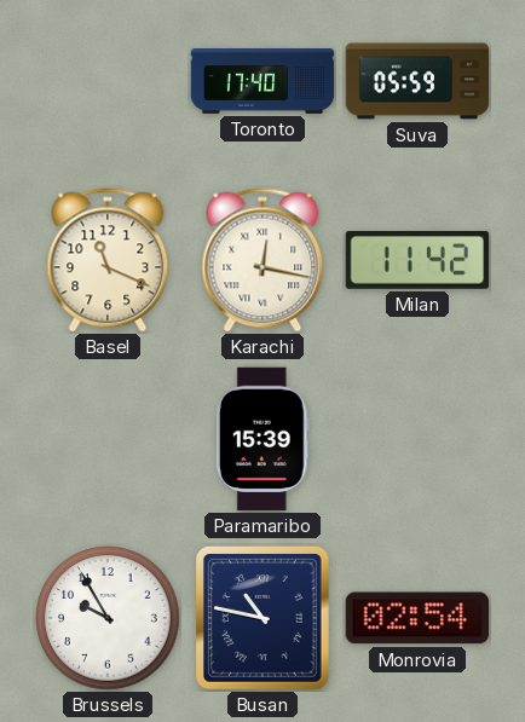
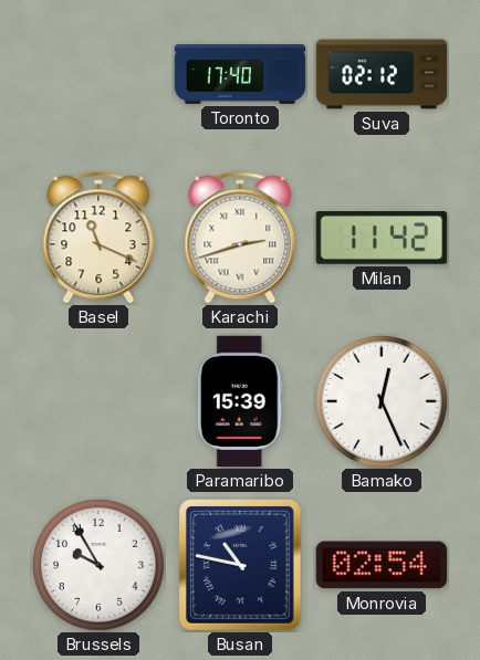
Suva: 05:59 -> 02:12
Karachi: 12:17 -> 2:42
Bamako: none -> 12:26
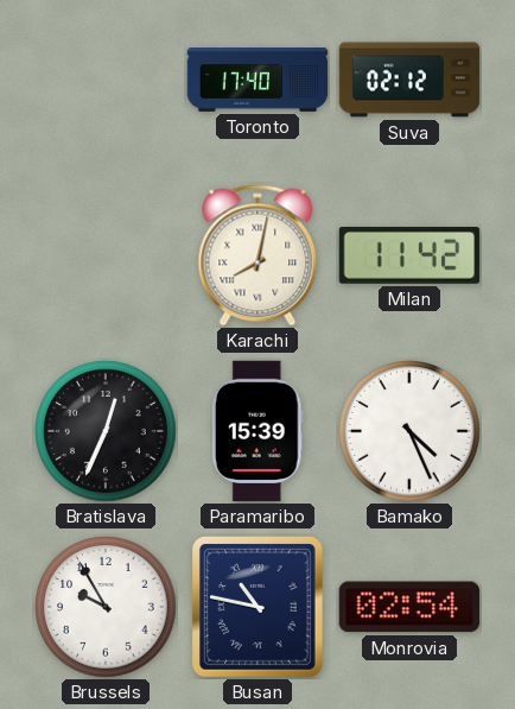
Basel: 11:19 -> none
Karachi: 2:42 -> 8:02
Bratislava: none -> 12:34
Bamako: 12:26 -> 4:26
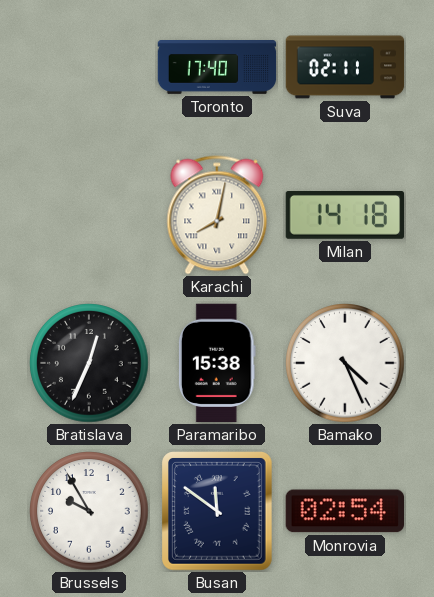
Suva: 02:12 -> 02:11
Milan: 11:42 -> 14:18
Paramaribo: 15:39 -> 15:38
Busan: 10:47 -> 11:51
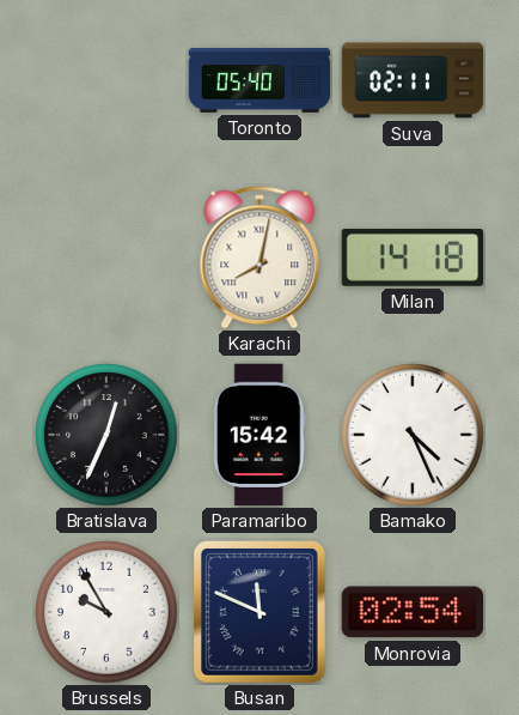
Toronto: 17:40 -> 05:40
Paramaribo: 15:38 -> 15:42
Busan: 11:51 -> 11:49
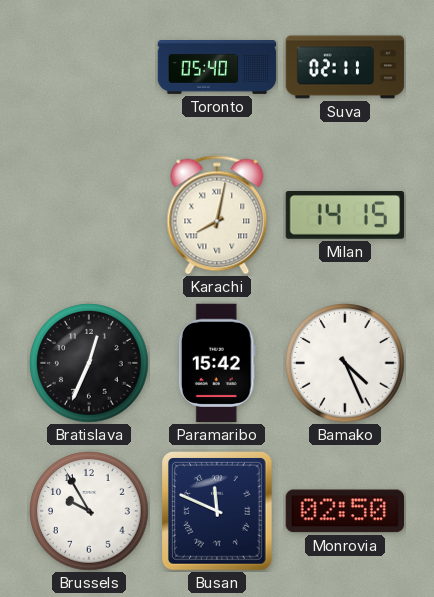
Milan: 14:18 -> 14:15
Monrovia: 02:54 -> 02:50
